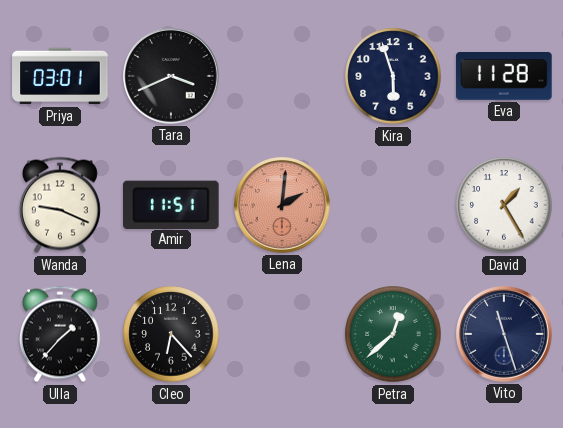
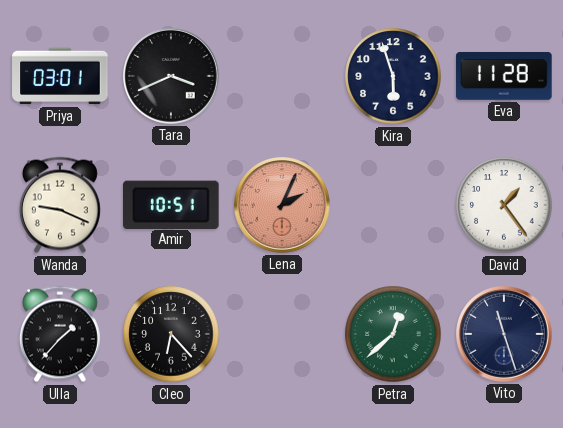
Amir: 11:51 -> 10:51
Lena: 2:01 -> 2:04
David: 1:25 -> 1:24
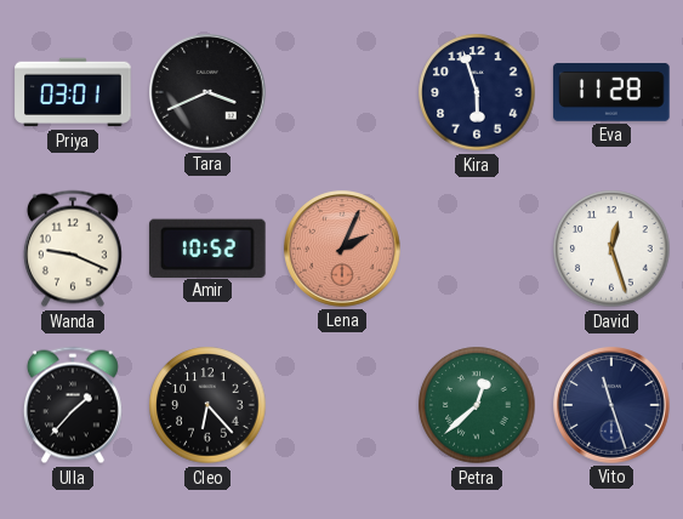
Amir: 10:51 -> 10:52
David: 1:24 -> 12:27
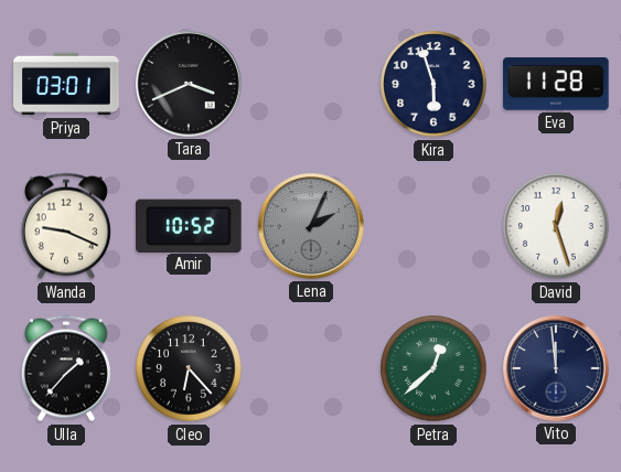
Lena dial: salmon -> grey
Vito: 11:27 -> 11:59
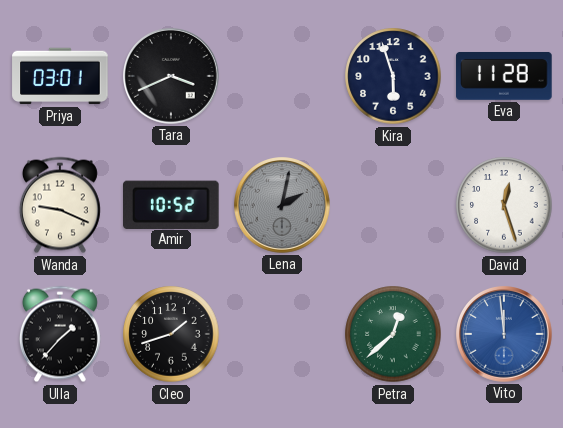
Lena: 2:04 -> 2:02
Cleo: 6:23 -> 1:42
Vito dial: navy -> blue
